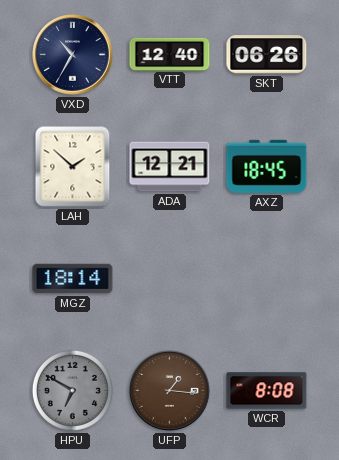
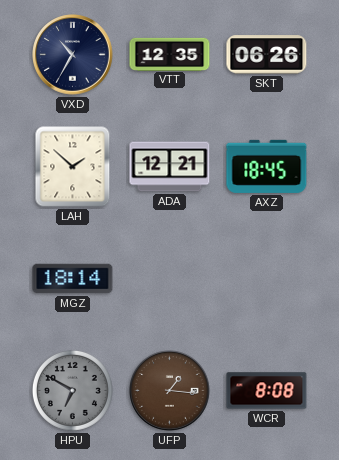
VTT: 12:40 -> 12:35
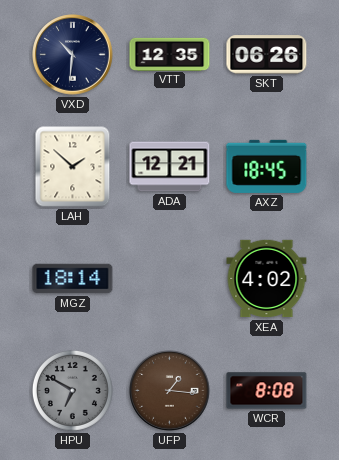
VXD: 10:35 -> 10:31
XEA: none -> 4:02
